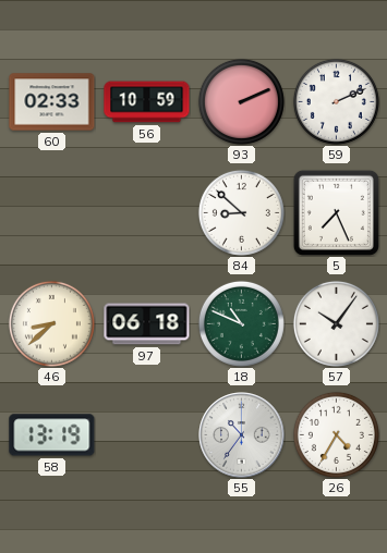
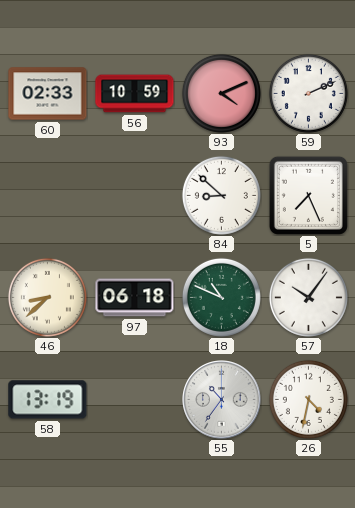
93: 2:11 -> 4:11
26: 4:35 -> 4:32
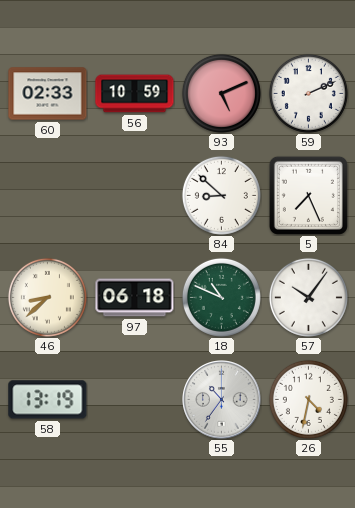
93: 4:11 -> 5:11
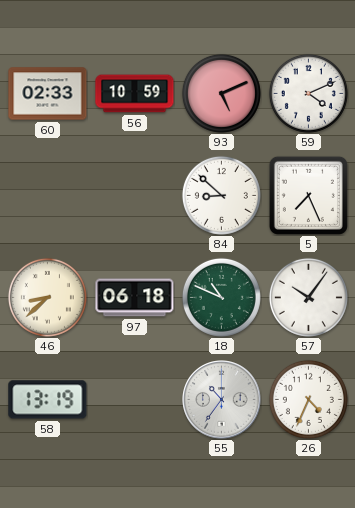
59: 2:11 -> 4:11
26: 4:32 -> 4:34
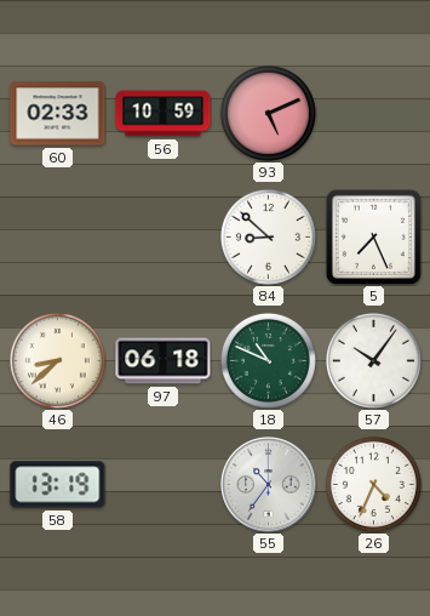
59: 4:11 -> none
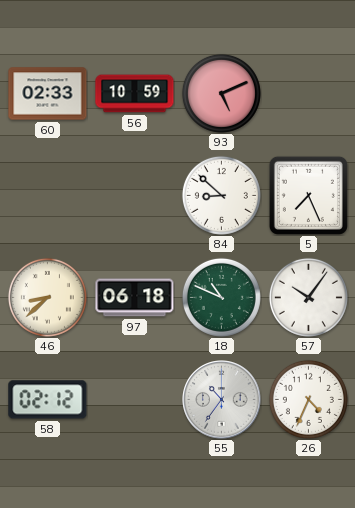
58: 13:19 -> 02:12
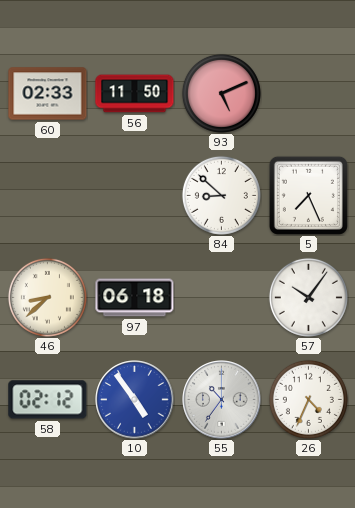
56: 10:59 -> 11:50
18: 10:49 -> none
10: none -> 4:54
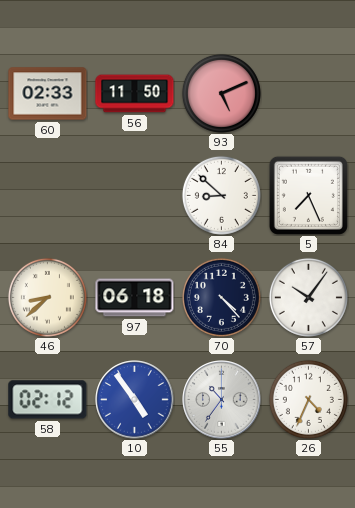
70: none -> 4:23
